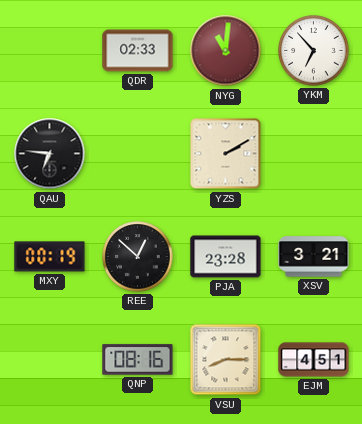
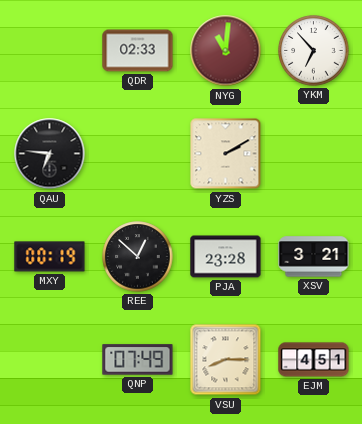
QNP: 08:16 -> 07:49
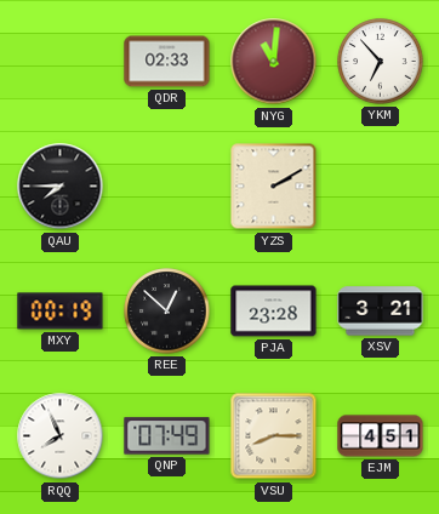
QAU: 6:46 -> 7:45
RQQ: none -> 7:56
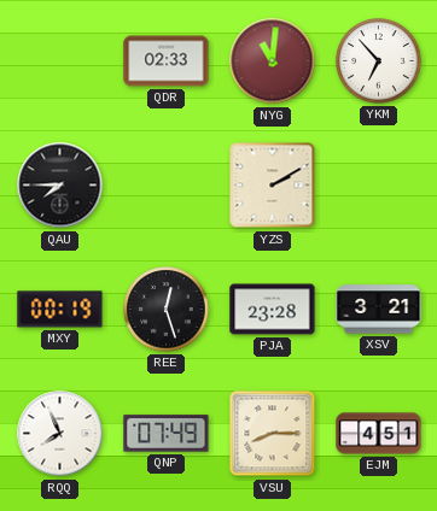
REE: 12:52 -> 12:27
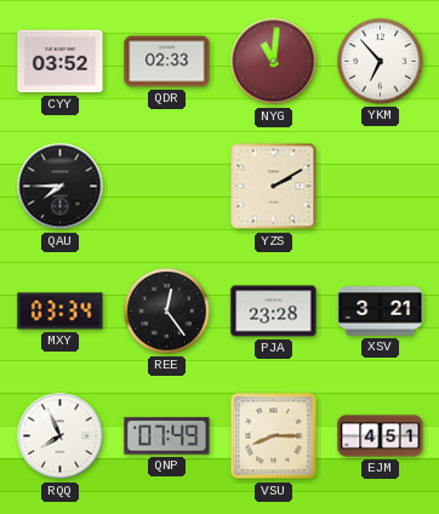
CYY: none -> 03:52
MXY: 00:19 -> 03:34
REE: 12:27 -> 12:24
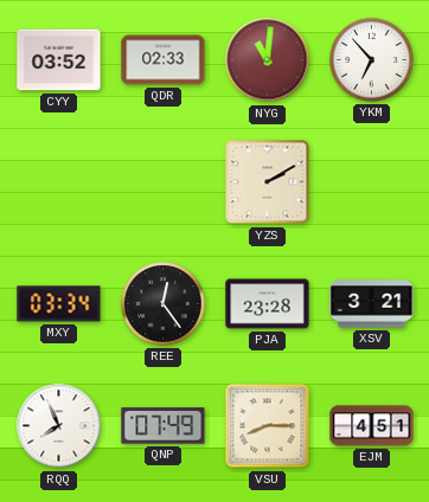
QAU: 7:45 -> none
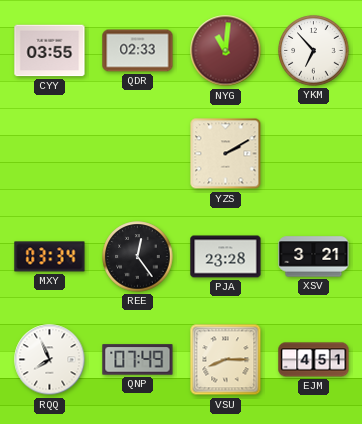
CYY: 03:52 -> 03:55
